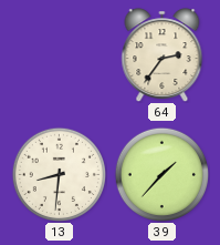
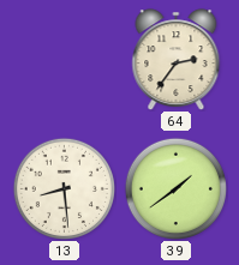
13: 8:31 -> 8:29
39: 1:37 -> 1:39
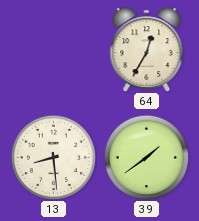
64: 2:36 -> 12:35
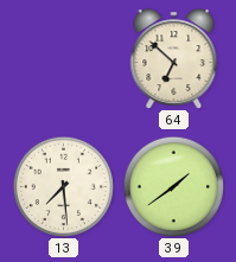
64: 12:35 -> 6:52
13: 8:29 -> 7:29
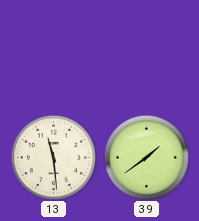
64: 6:52 -> none
13: 7:29 -> 11:29
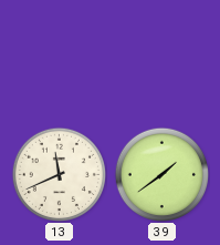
13: 11:29 -> 11:41
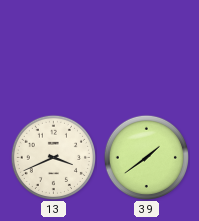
13: 11:41 -> 3:41
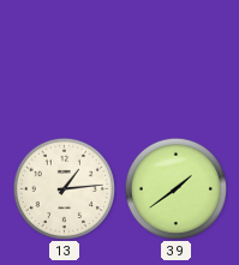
13: 3:41 -> 1:14
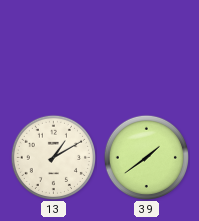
13: 1:14 -> 1:10
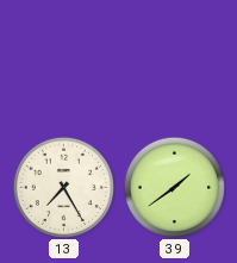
13: 1:10 -> 7:25
